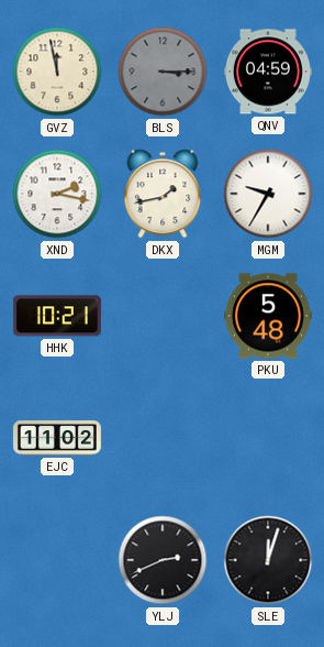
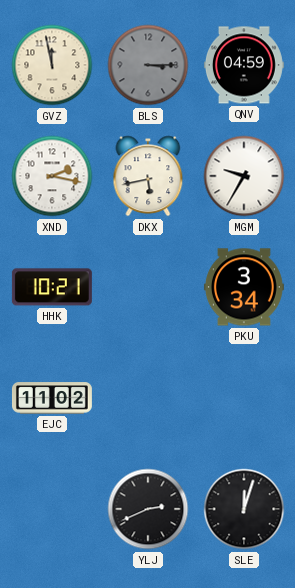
DKX: 1:43 -> 5:43
PKU: 5:48 -> 3:34
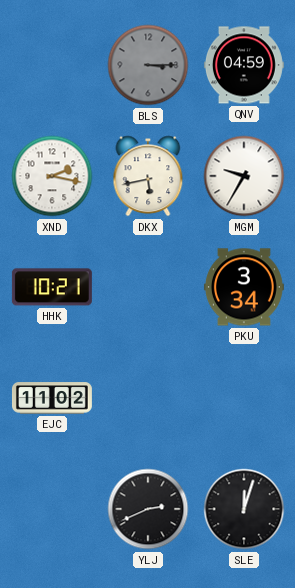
GVZ: 11:58 -> none
